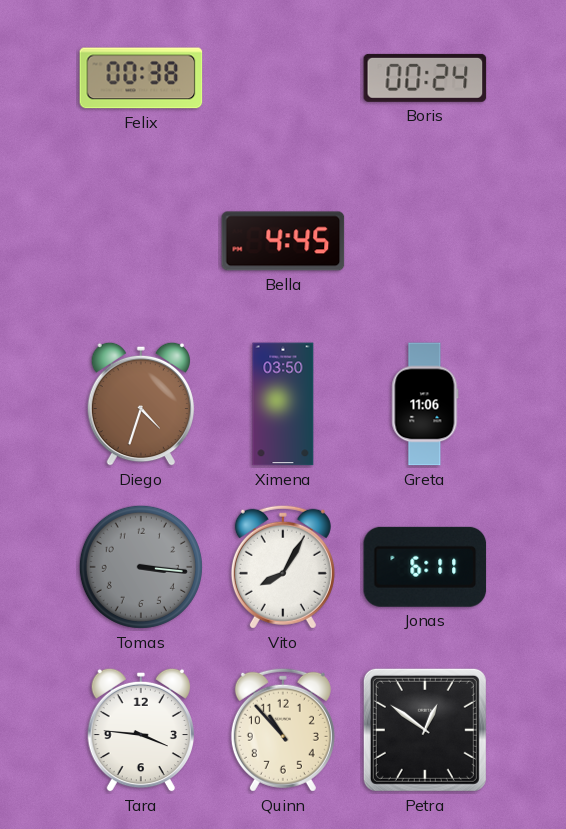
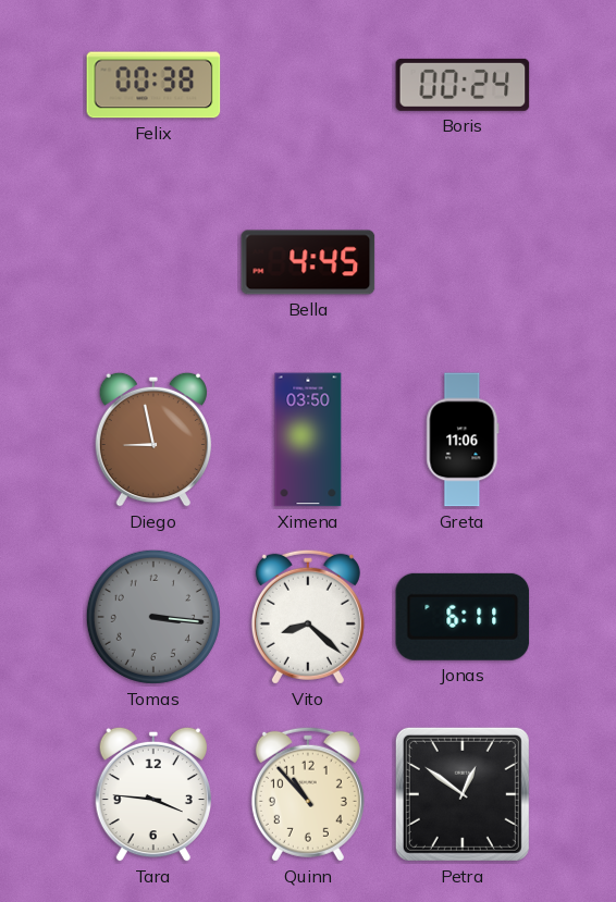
Diego: 4:33 -> 8:58
Vito: 8:05 -> 8:22
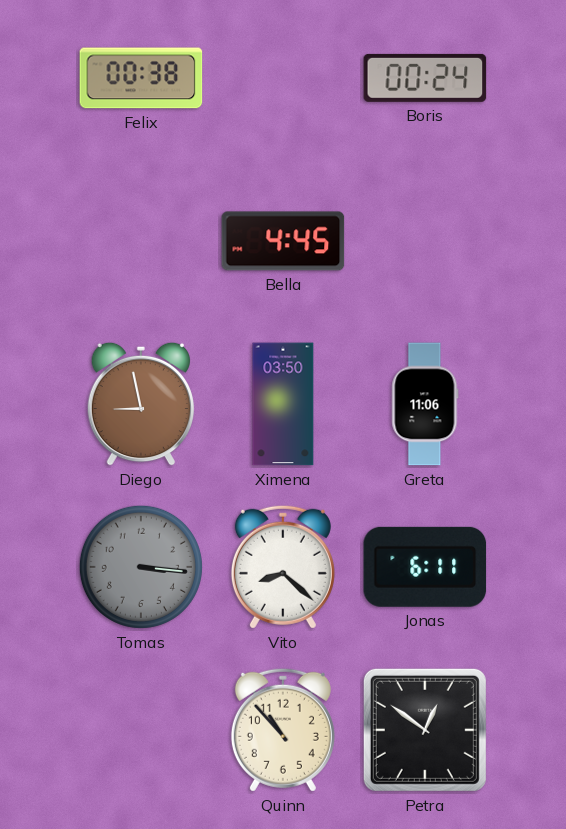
Tara: 3:46 -> none
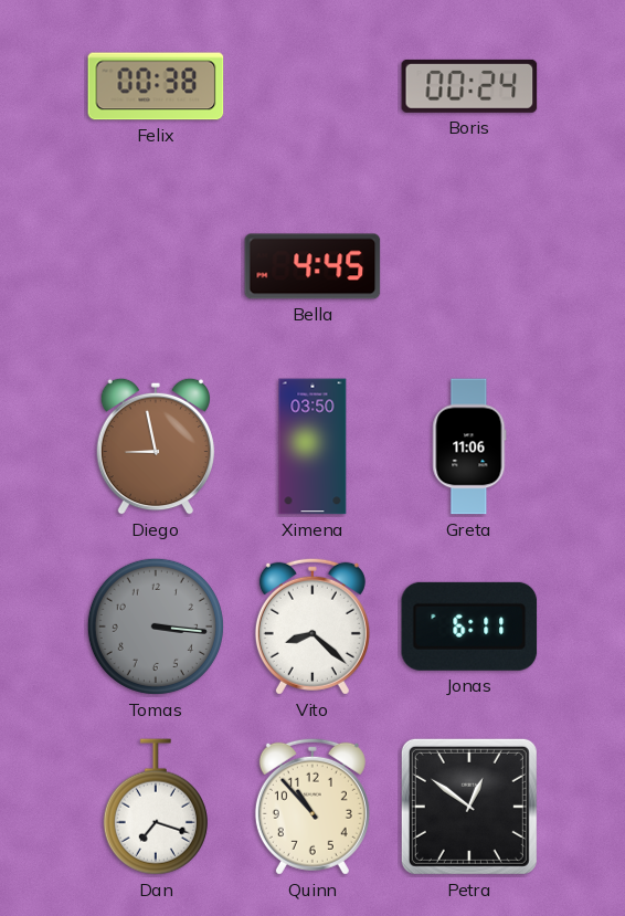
Dan: none -> 7:18
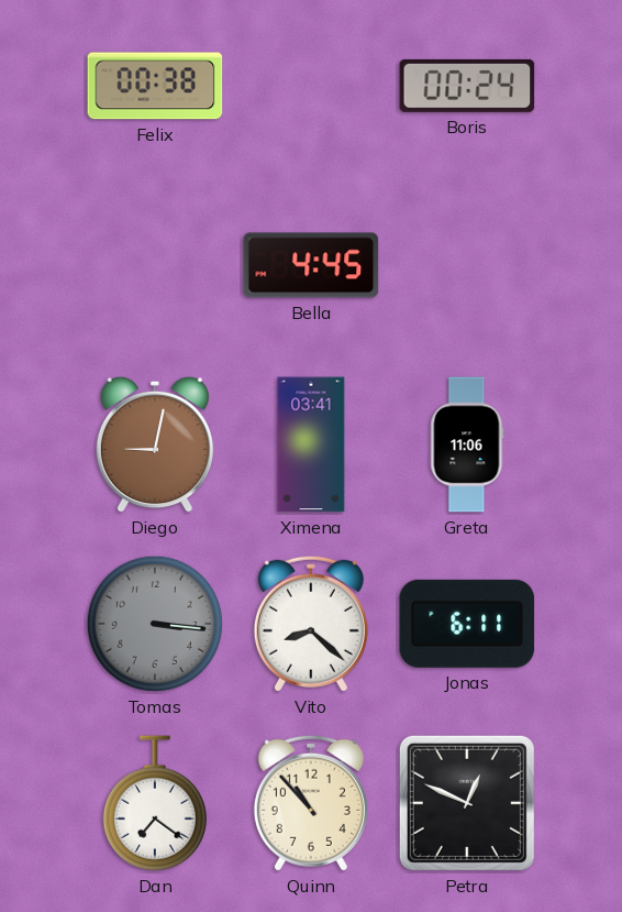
Diego: 8:58 -> 9:02
Ximena: 03:50 -> 03:41
Dan: 7:18 -> 7:21
Petra: 12:51 -> 12:49
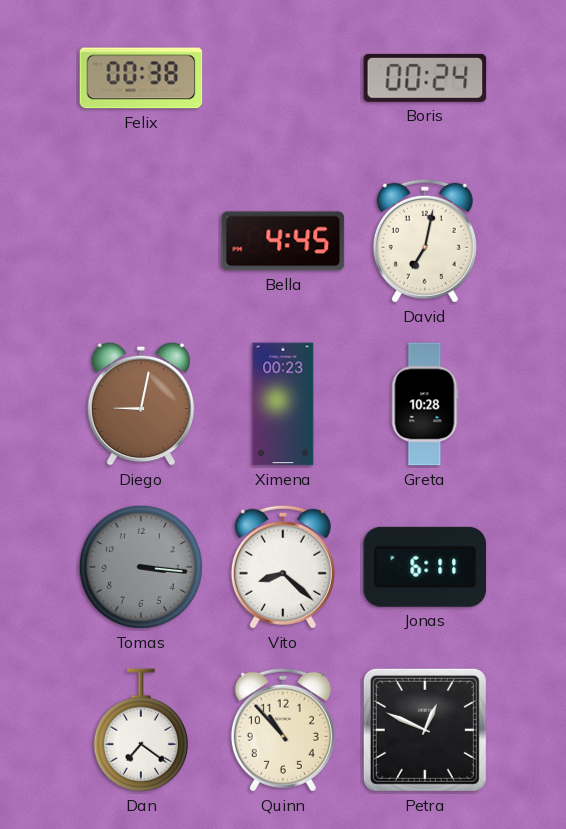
David: none -> 7:02
Ximena: 03:41 -> 00:23
Greta: 11:06 -> 10:28
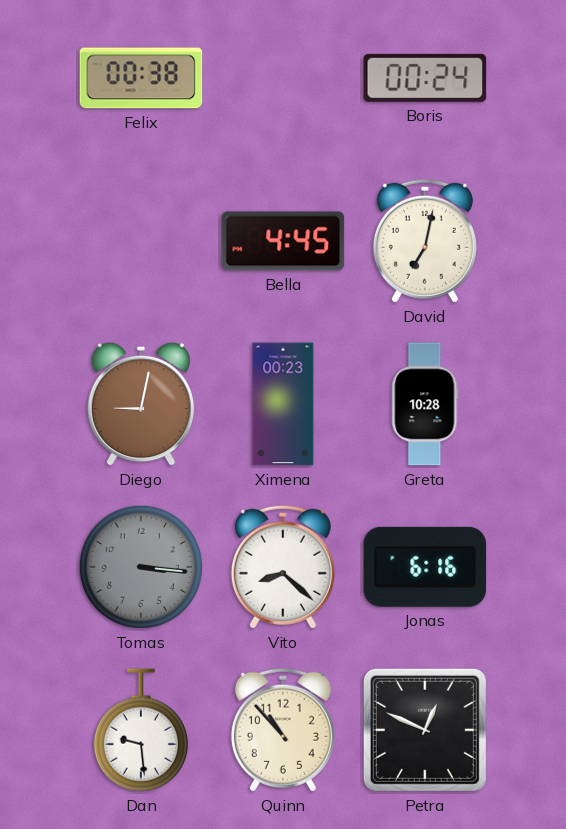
Jonas: 6:11 -> 6:16
Dan: 7:21 -> 9:29
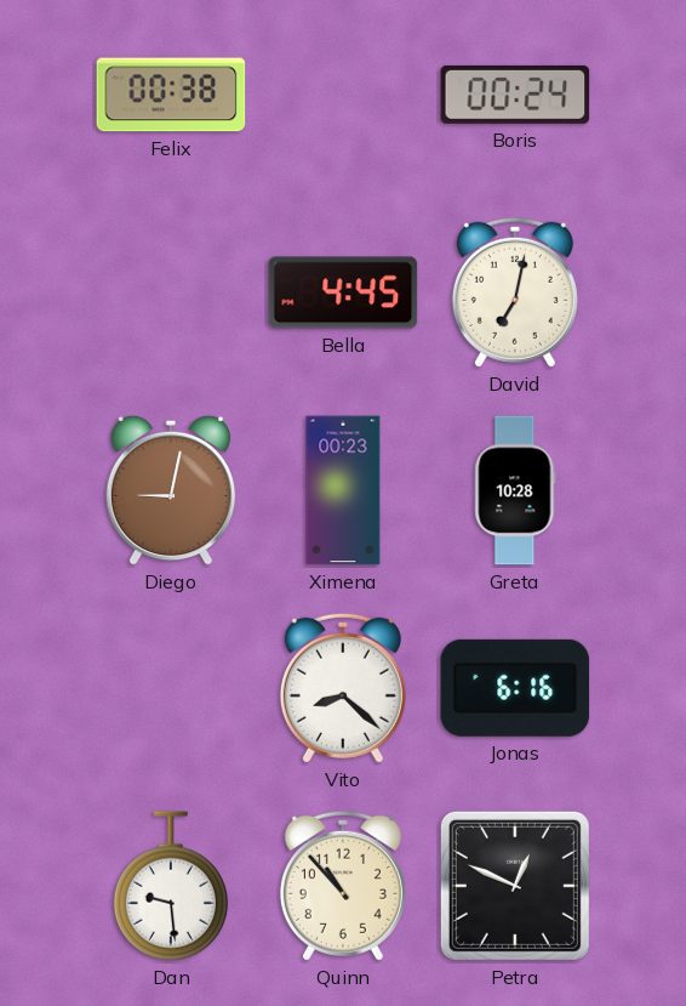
Tomas: 3:16 -> none
